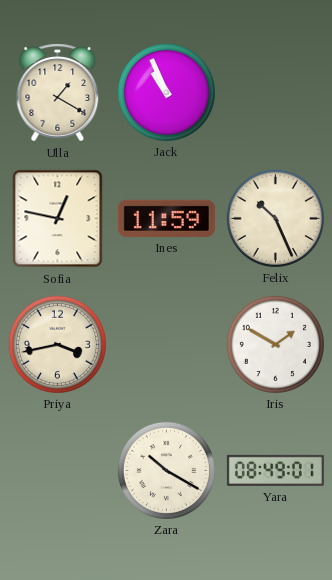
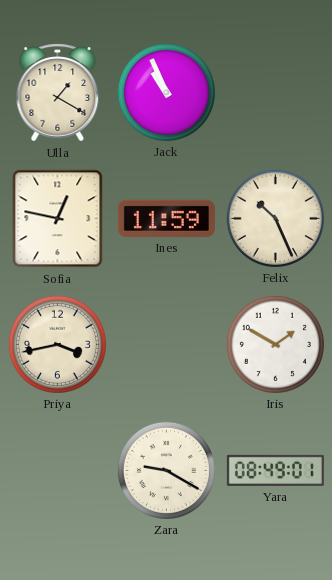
Zara: 10:20 -> 9:20
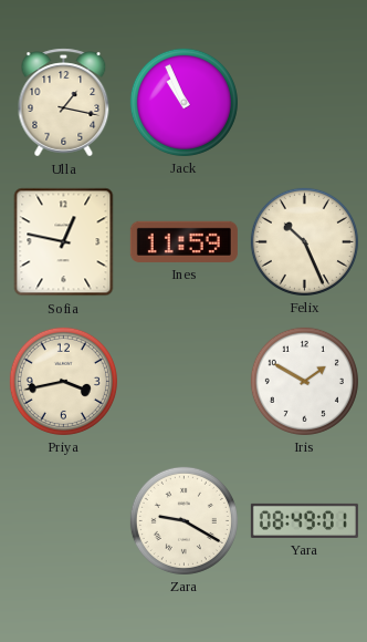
Ulla: 1:20 -> 1:17
